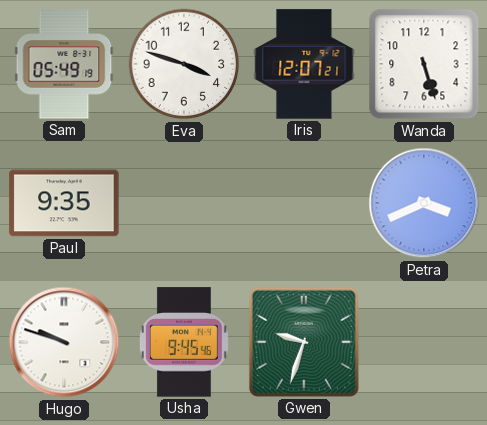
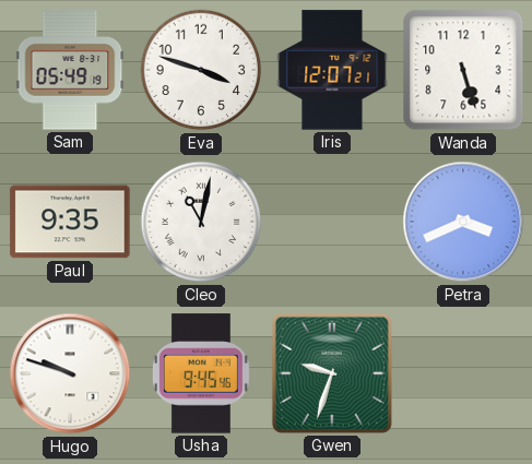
Cleo: none -> 11:02
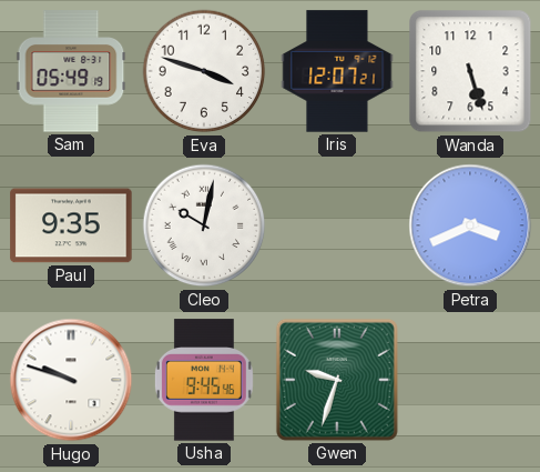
Cleo: 11:02 -> 10:02
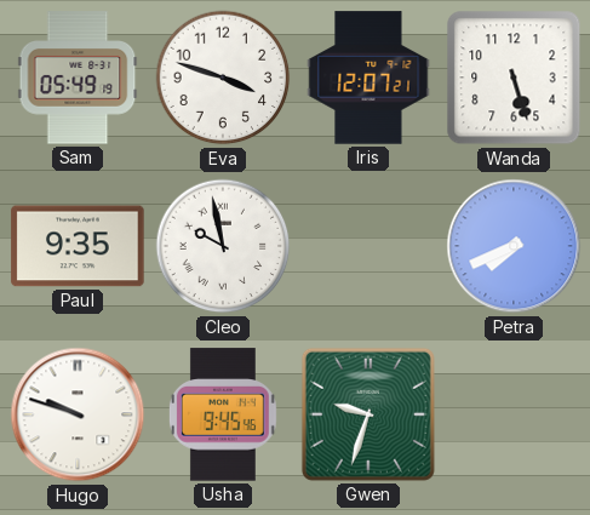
Cleo: 10:02 -> 9:58
Petra: 3:41 -> 7:41
